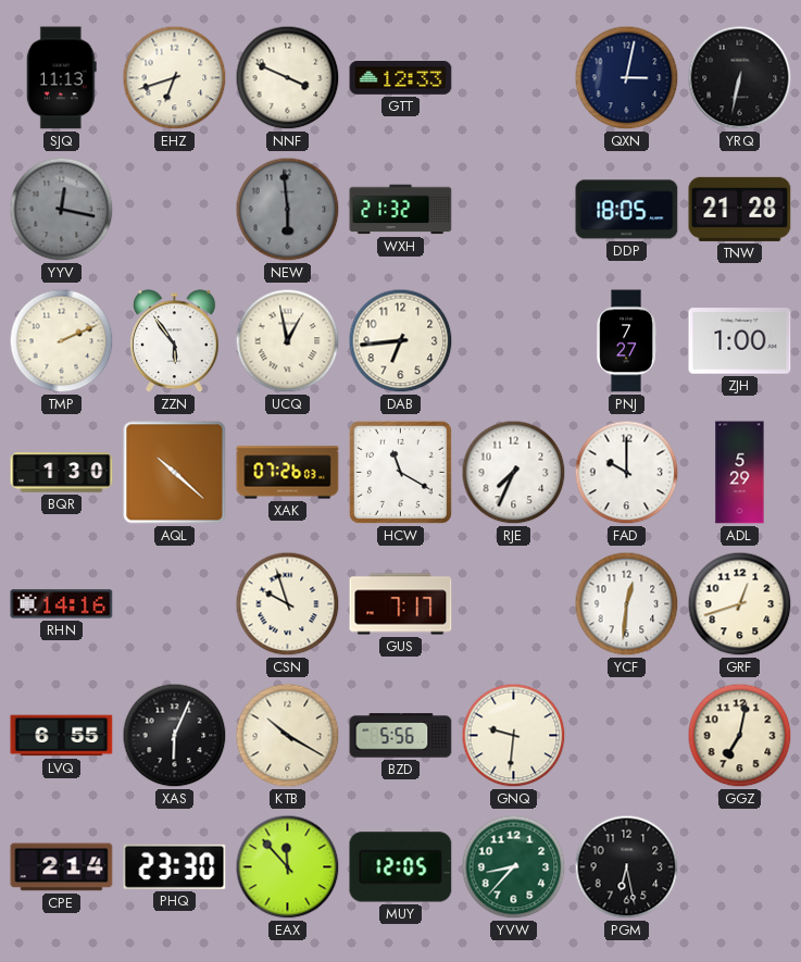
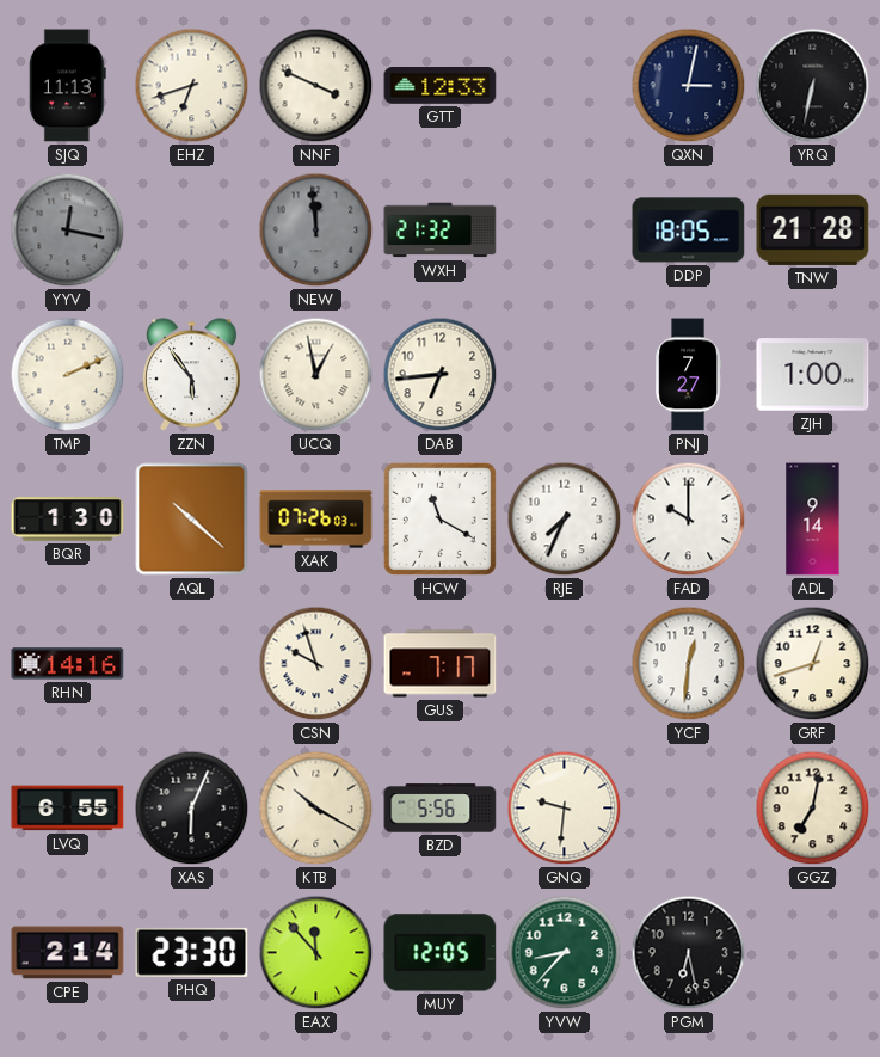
NEW: 5:59 -> 11:59
ADL: 5:29 -> 9:14
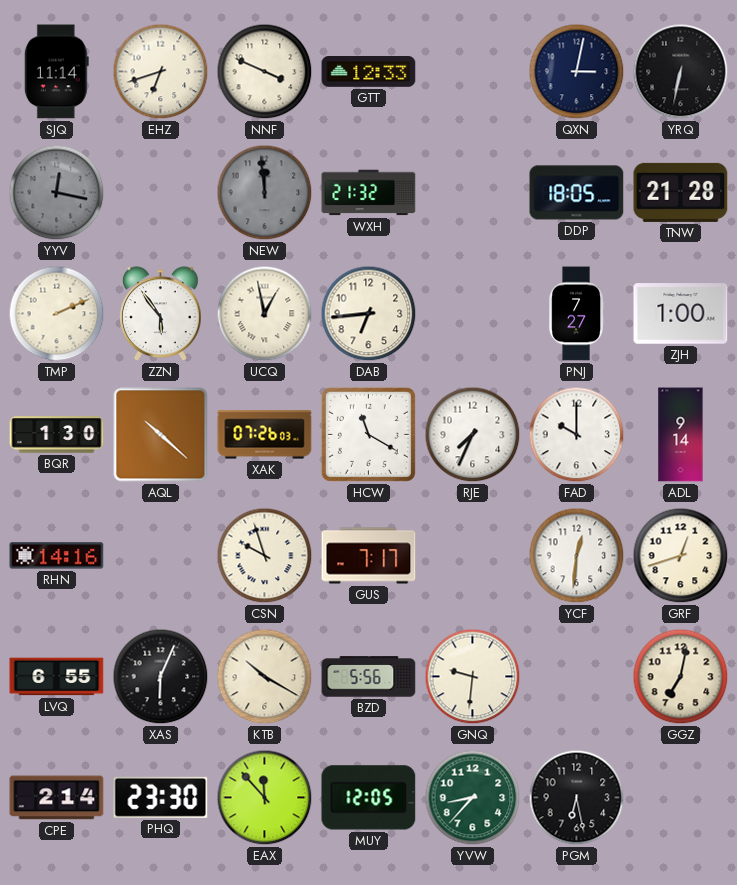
SJQ: 11:13 -> 11:14
